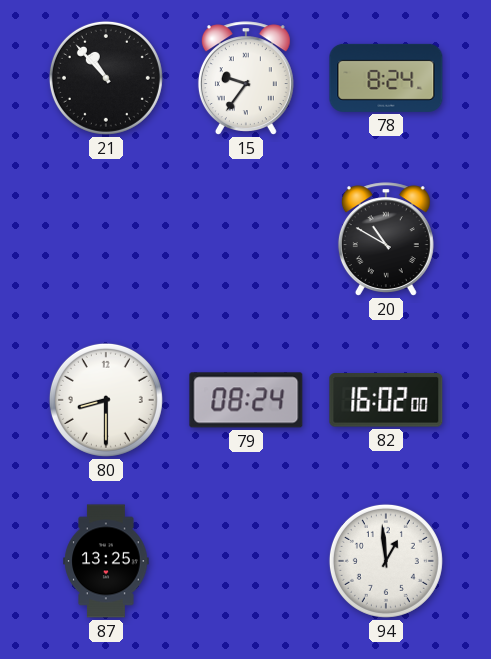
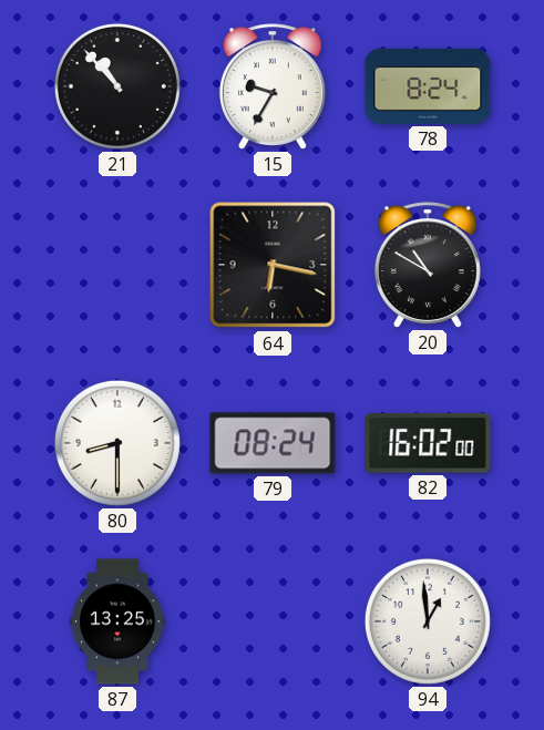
15: 9:36 -> 9:35
64: none -> 6:17
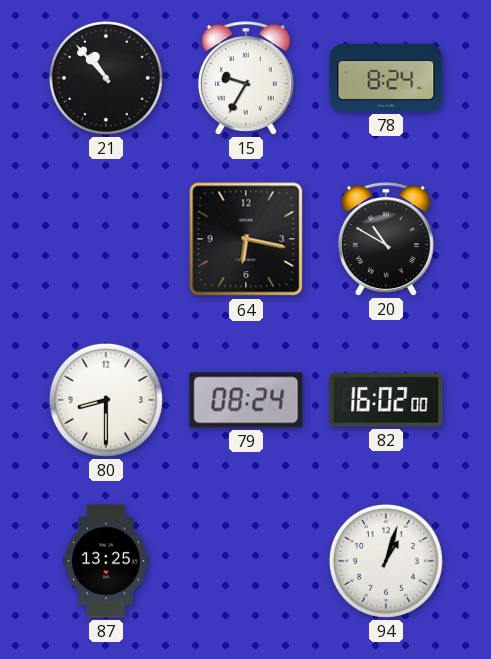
94: 12:59 -> 1:03
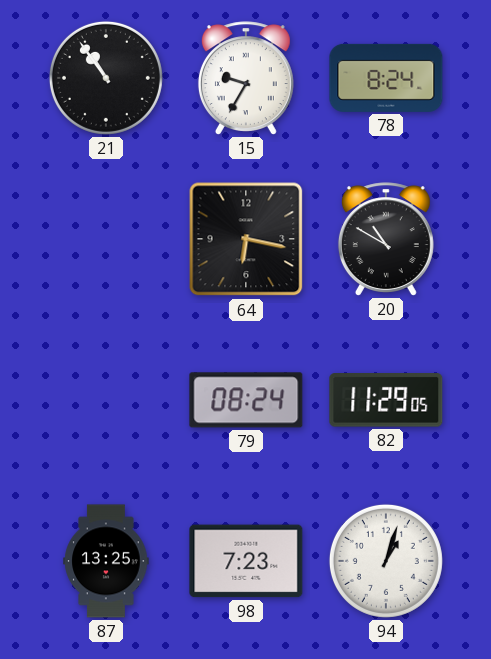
21: 10:53 -> 10:54
80: 8:30 -> none
82: 16:02 -> 11:29
98: none -> 7:23
